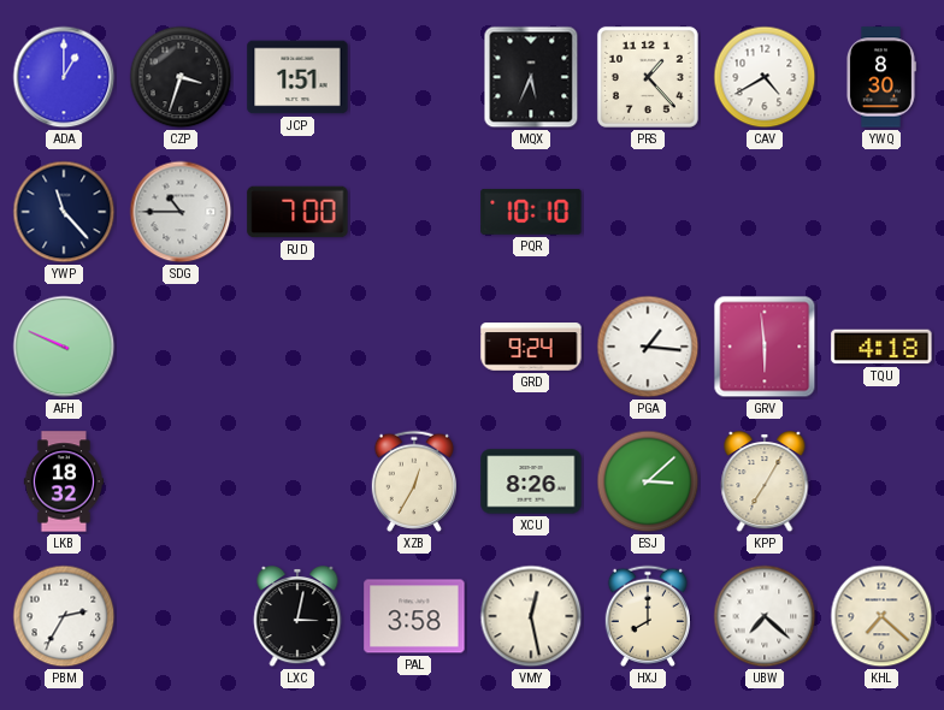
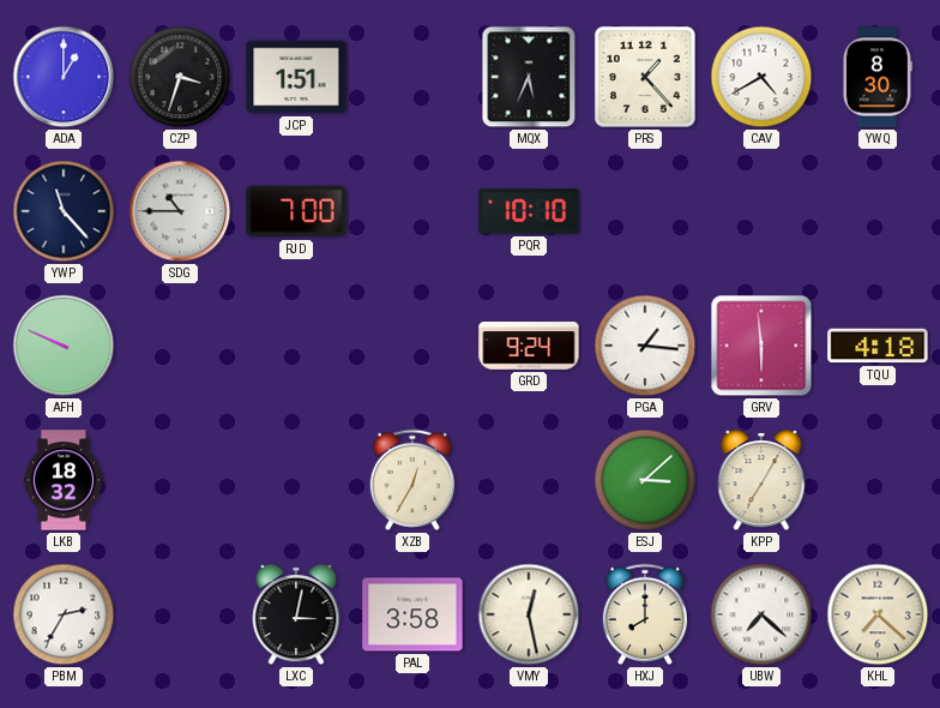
XCU: 8:26 -> none
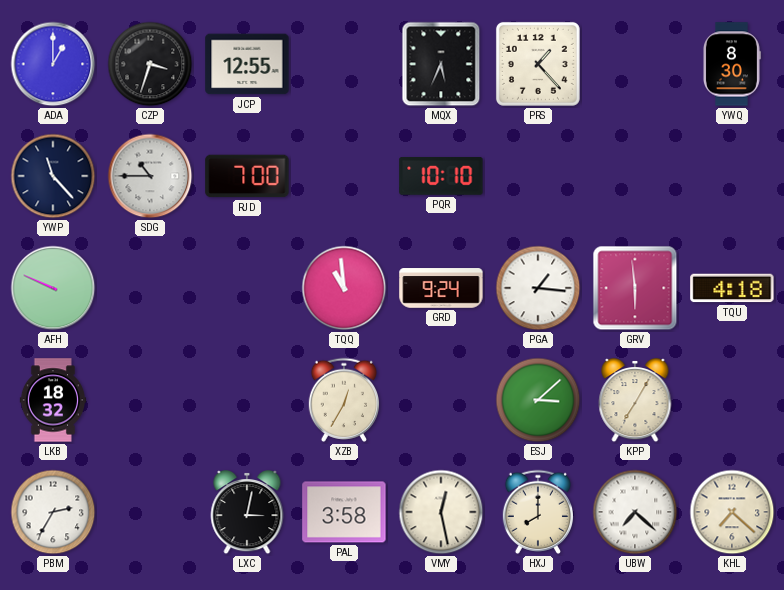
JCP: 1:51 -> 12:55
CAV: 4:40 -> none
TQQ: none -> 10:59
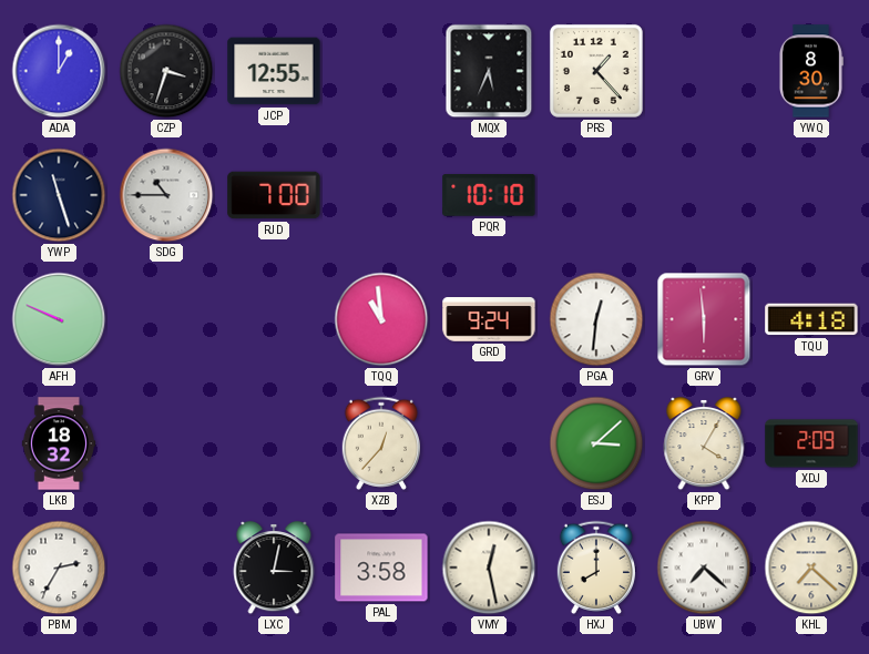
YWP: 11:23 -> 11:27
PGA: 1:16 -> 12:31
XZB: 12:35 -> 12:37
KPP: 7:05 -> 4:05
XDJ: none -> 2:09
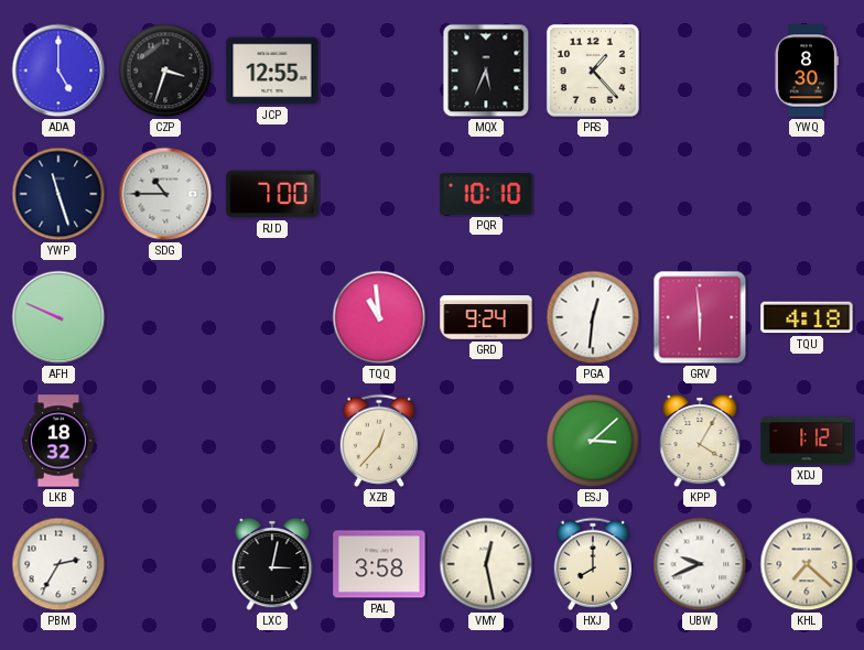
ADA: 1:00 -> 5:00
XDJ: 2:09 -> 1:12
UBW: 7:22 -> 9:41
